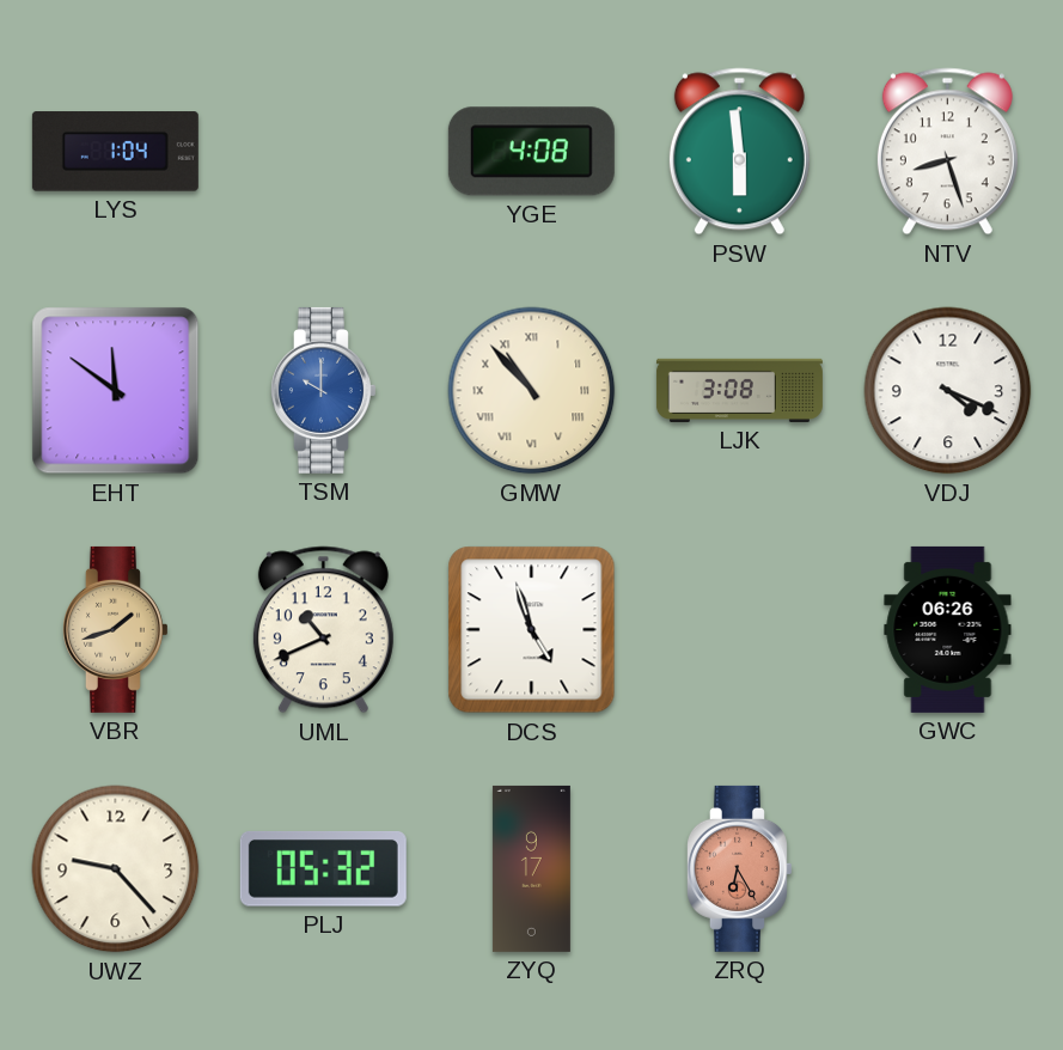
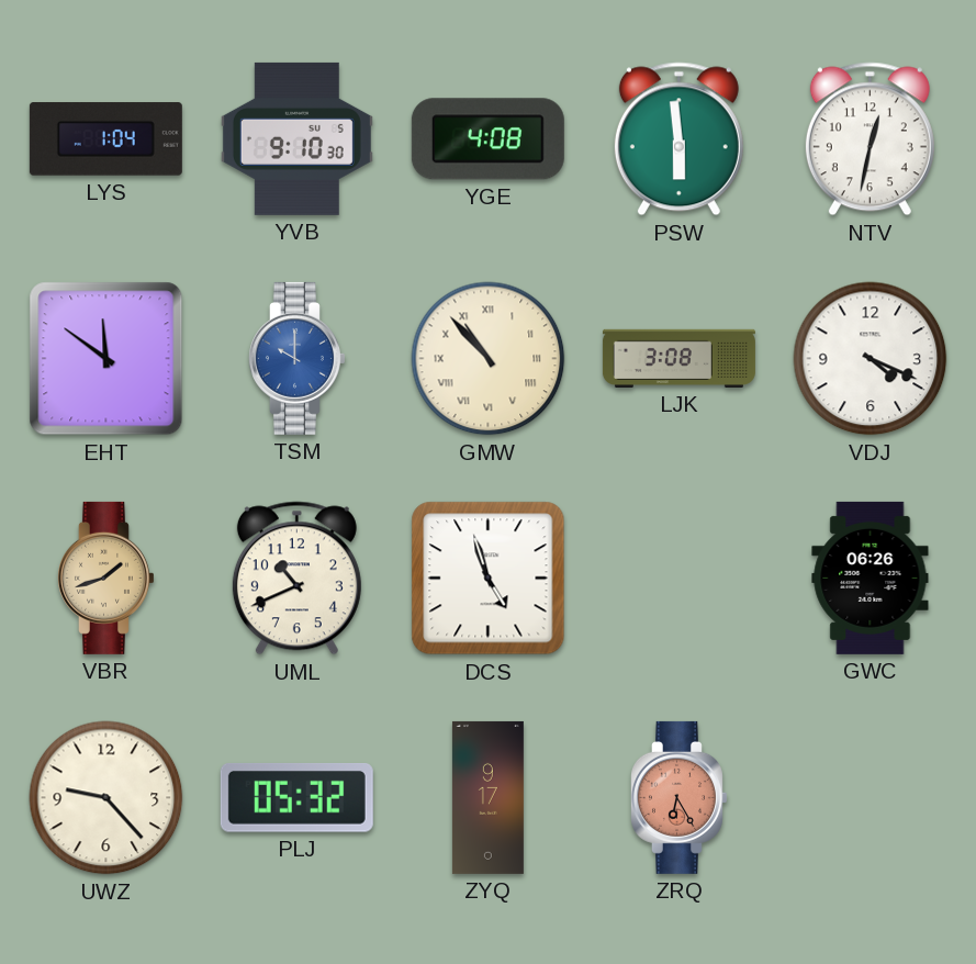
YVB: none -> 9:10
NTV: 8:27 -> 12:32
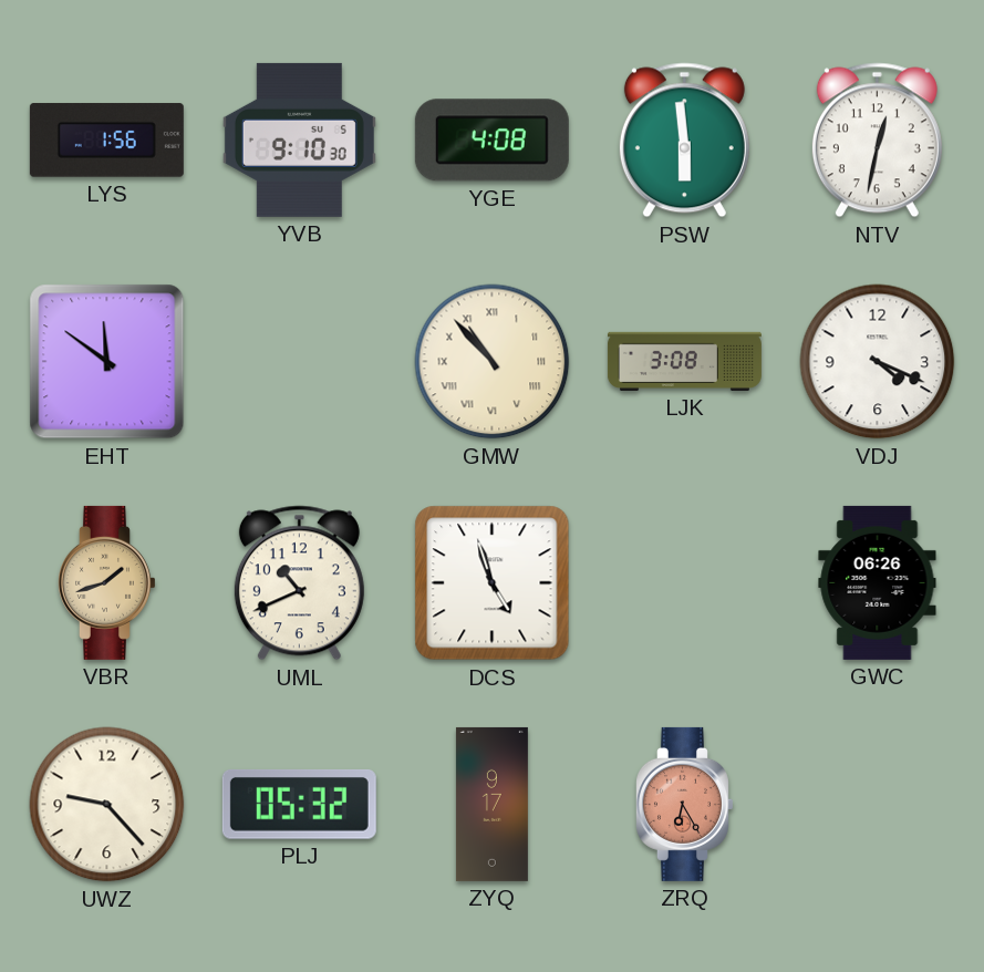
LYS: 1:04 -> 1:56
TSM: 10:00 -> none
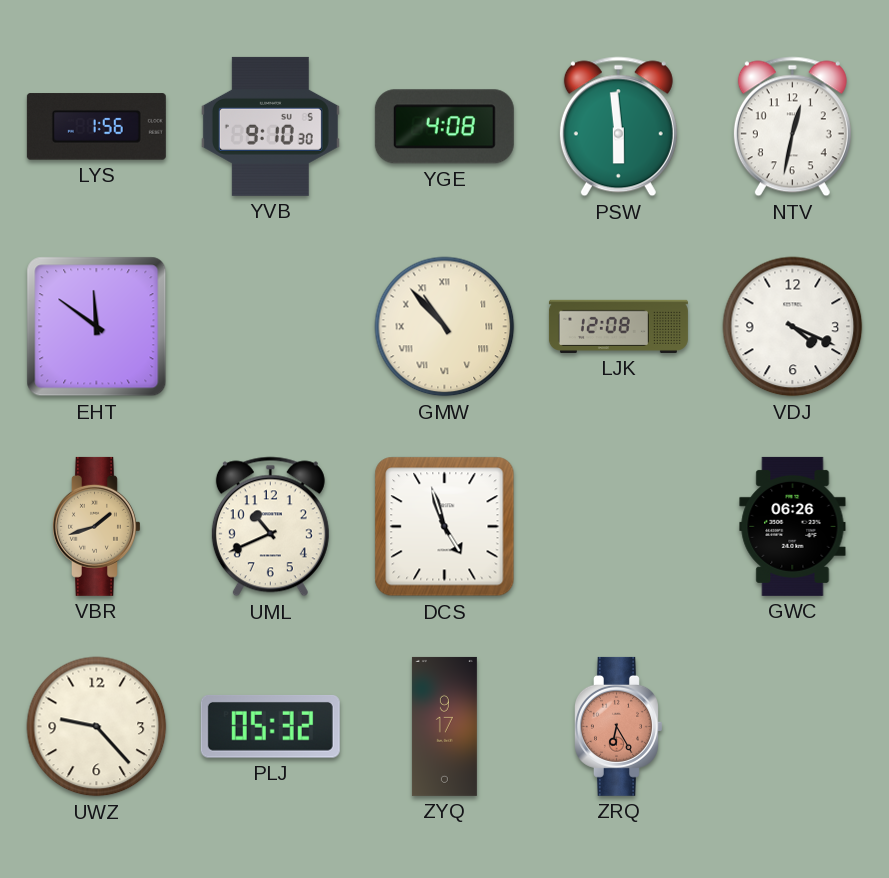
LJK: 3:08 -> 12:08
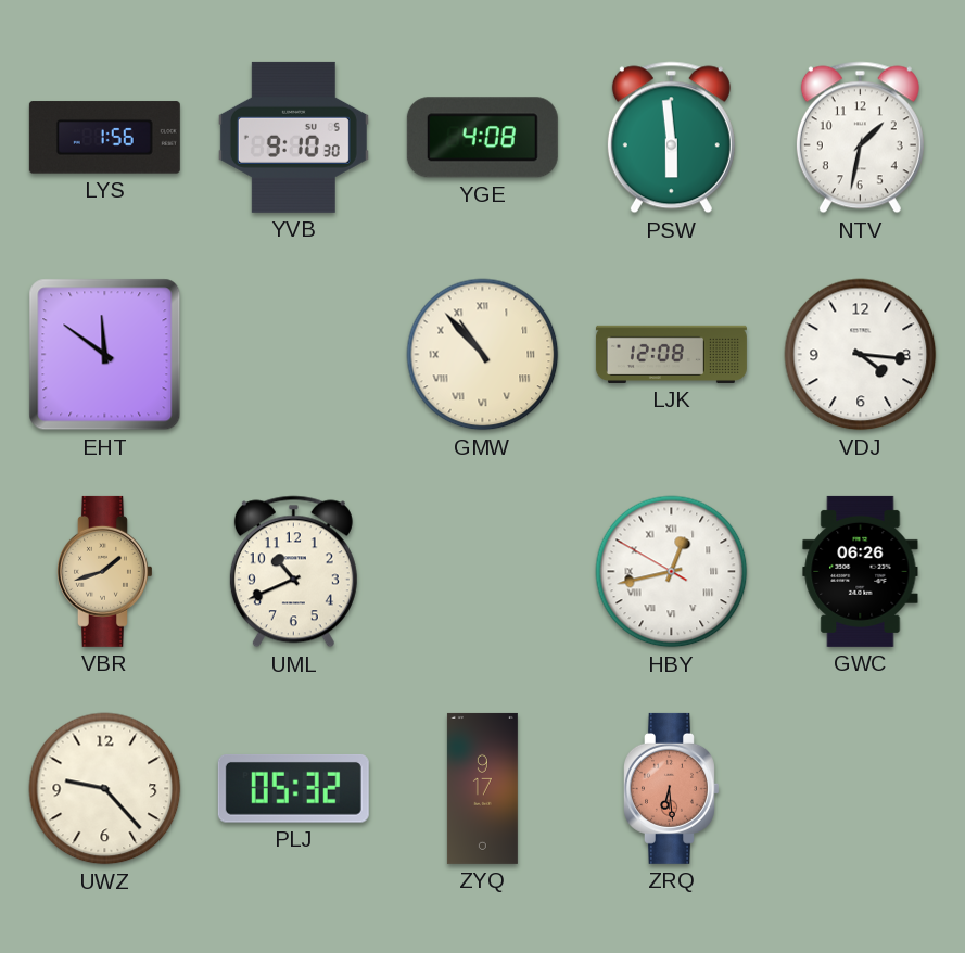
NTV: 12:32 -> 1:32
VDJ: 4:19 -> 4:16
DCS: 4:57 -> none
HBY: none -> 12:42
ZRQ: 6:25 -> 6:29
